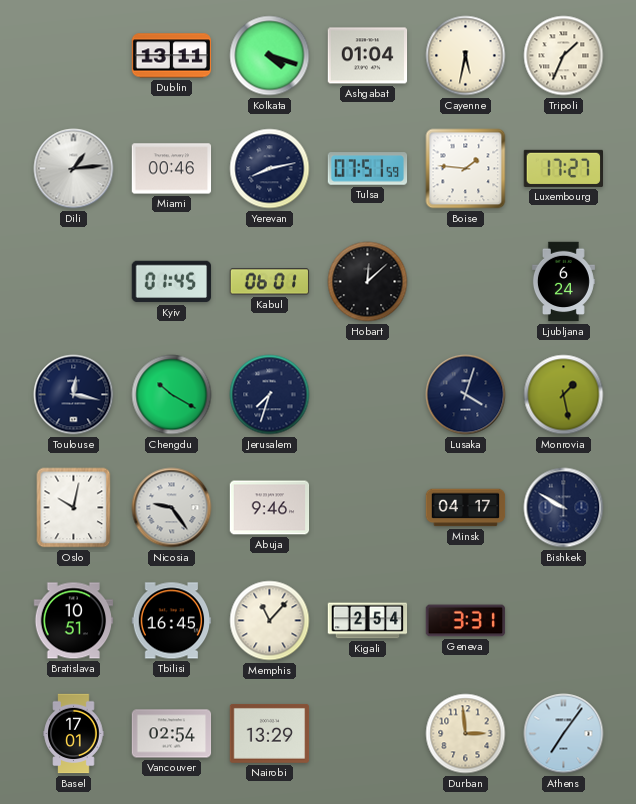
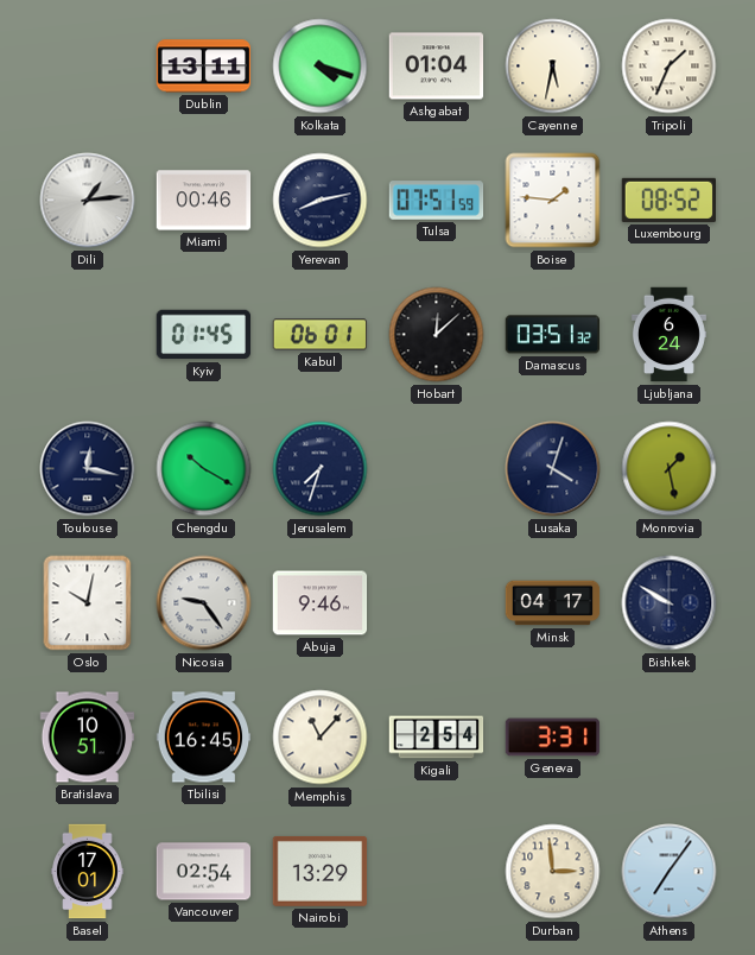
Luxembourg: 17:27 -> 08:52
Damascus: none -> 03:51
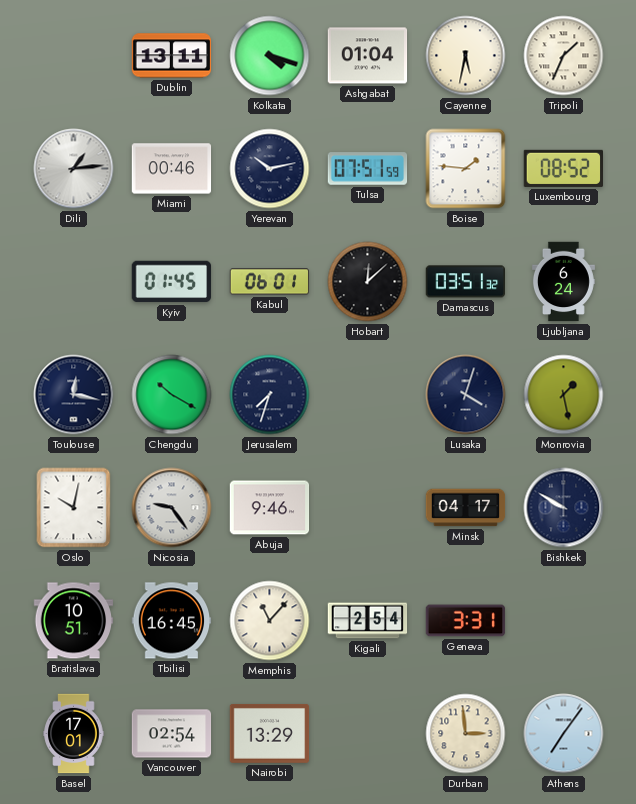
Yerevan: 8:13 -> 10:13
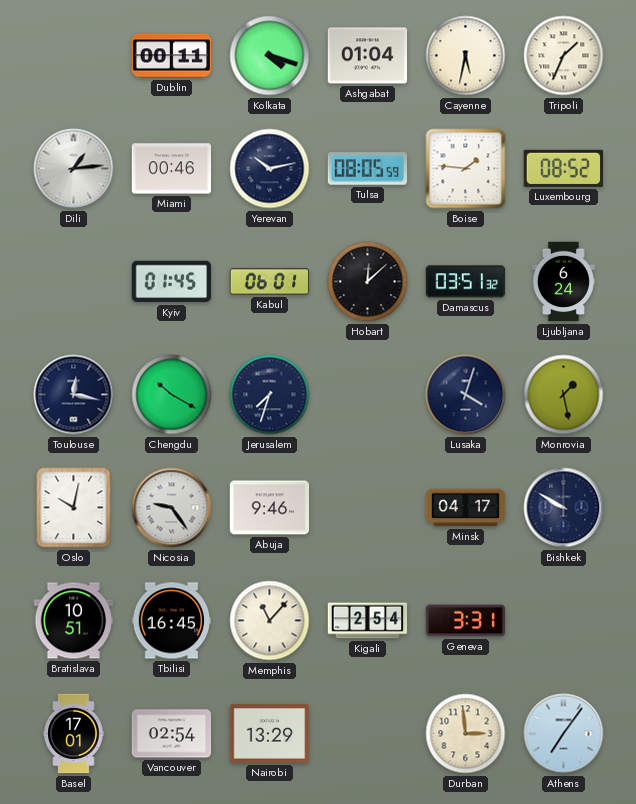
Dublin: 13:11 -> 00:11
Tulsa: 07:51 -> 08:05
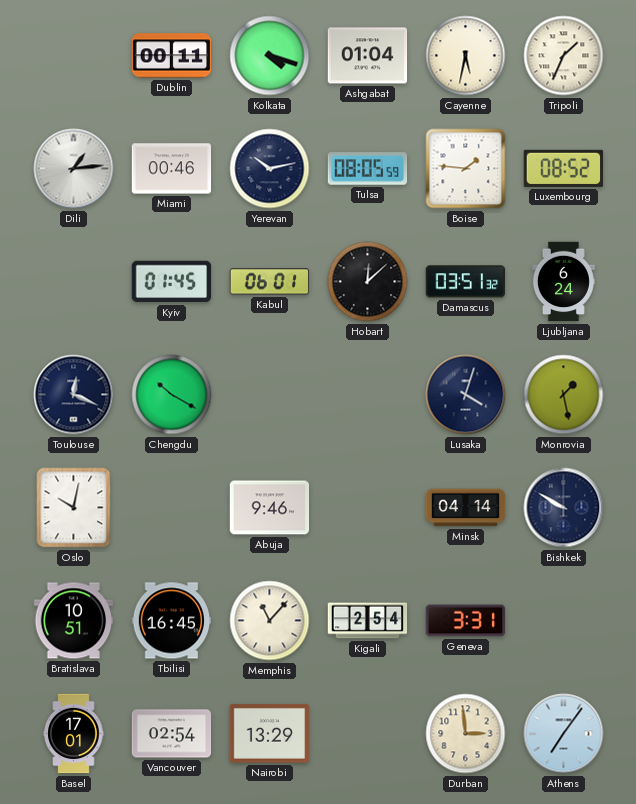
Toulouse: 12:17 -> 12:19
Jerusalem: 7:33 -> none
Nicosia: 9:24 -> none
Minsk: 04:17 -> 04:14
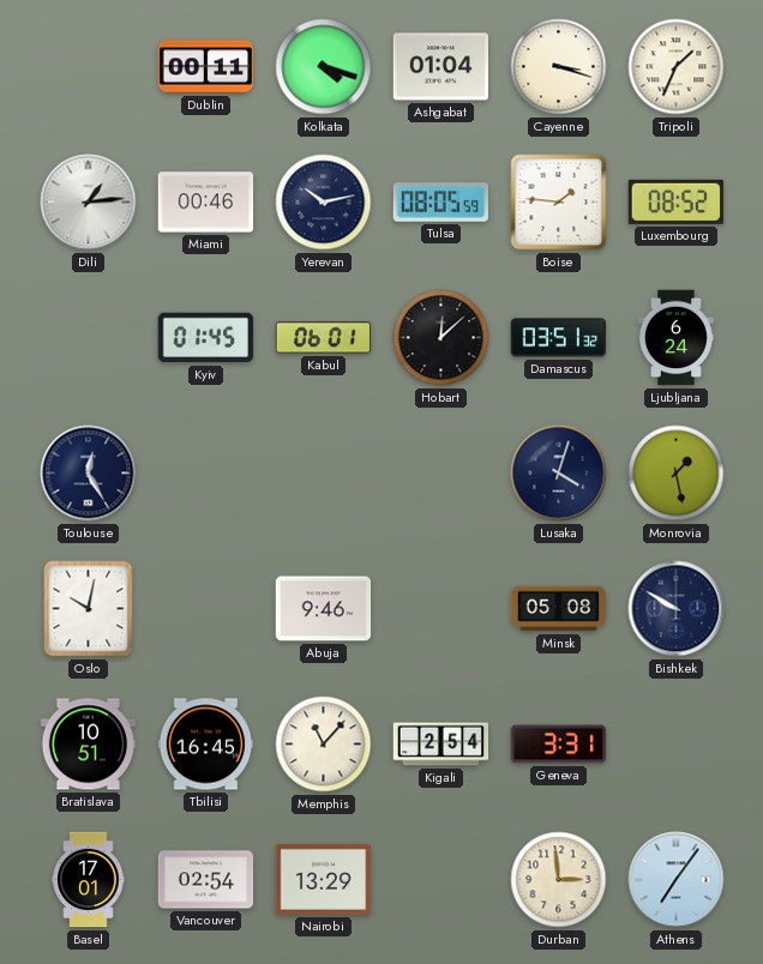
Cayenne: 5:32 -> 3:18
Toulouse: 12:19 -> 12:25
Chengdu: 10:20 -> none
Minsk: 04:14 -> 05:08
